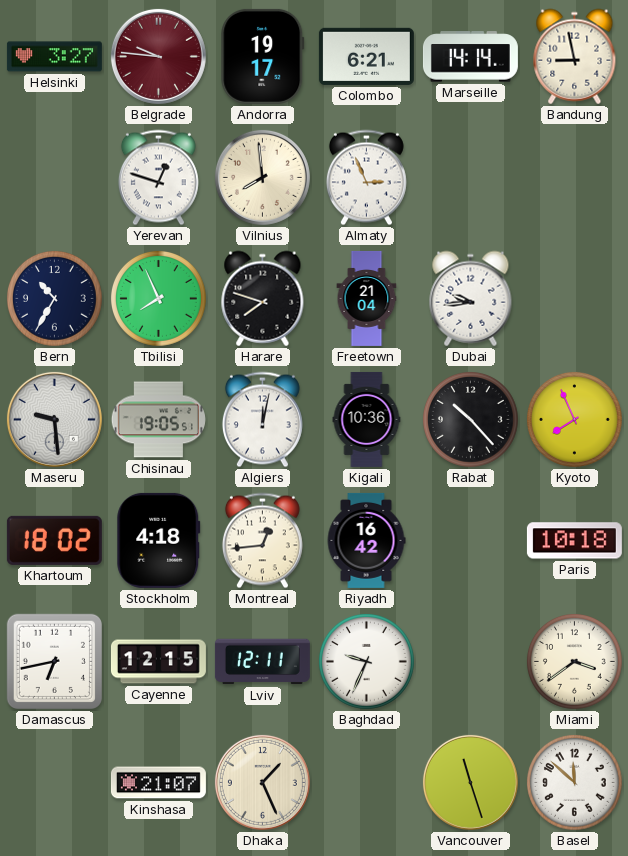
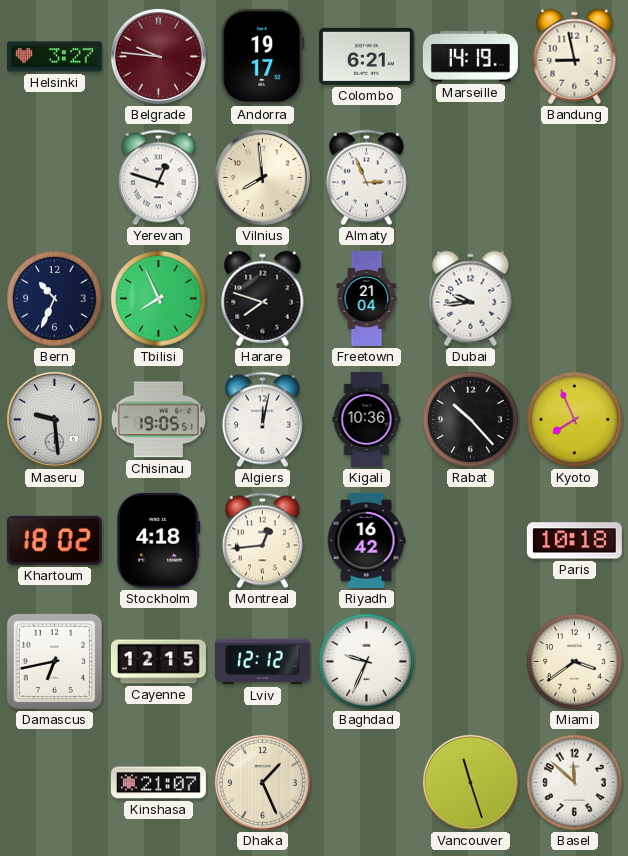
Marseille: 14:14 -> 14:19
Bern: 10:35 -> 10:34
Lviv: 12:11 -> 12:12
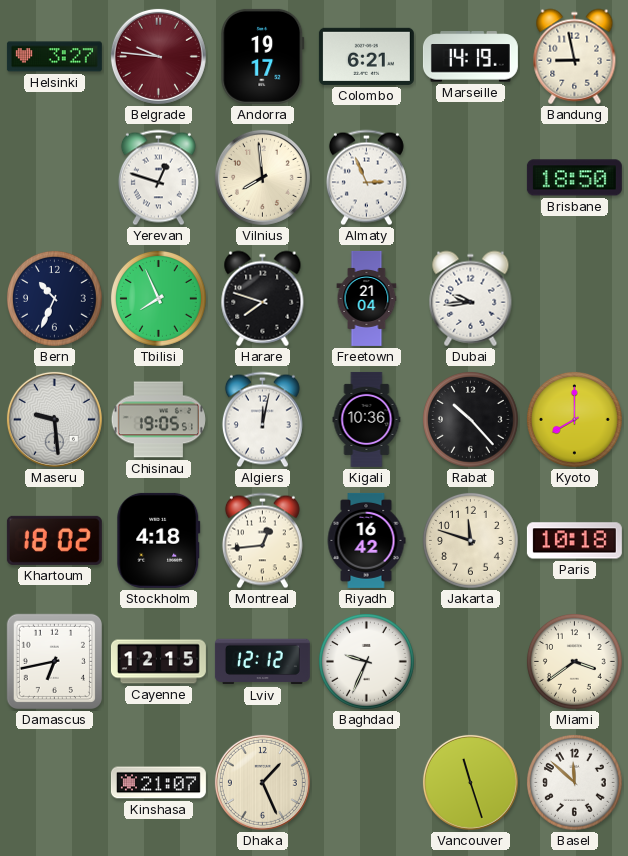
Brisbane: none -> 18:50
Kyoto: 7:56 -> 8:00
Jakarta: none -> 11:48
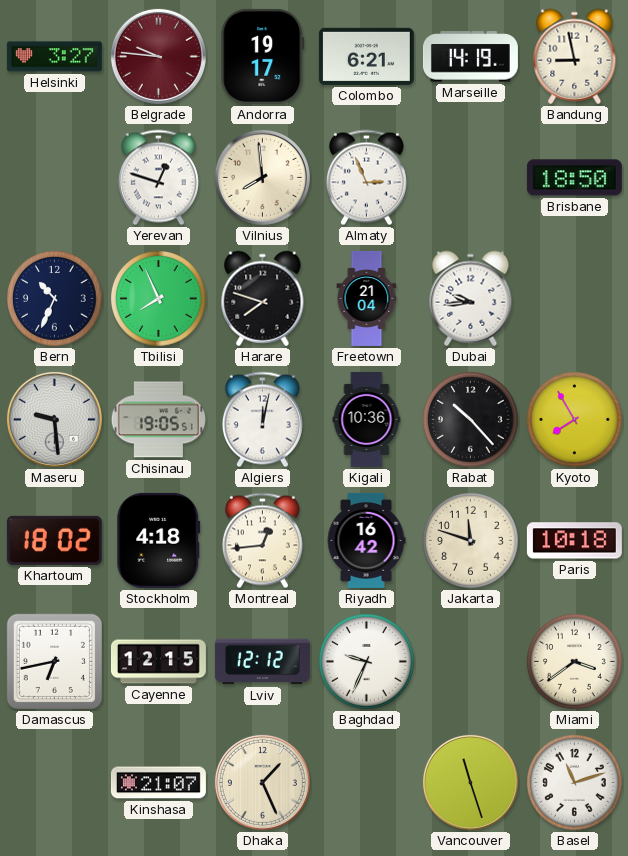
Kyoto: 8:00 -> 7:55
Basel: 11:52 -> 11:12
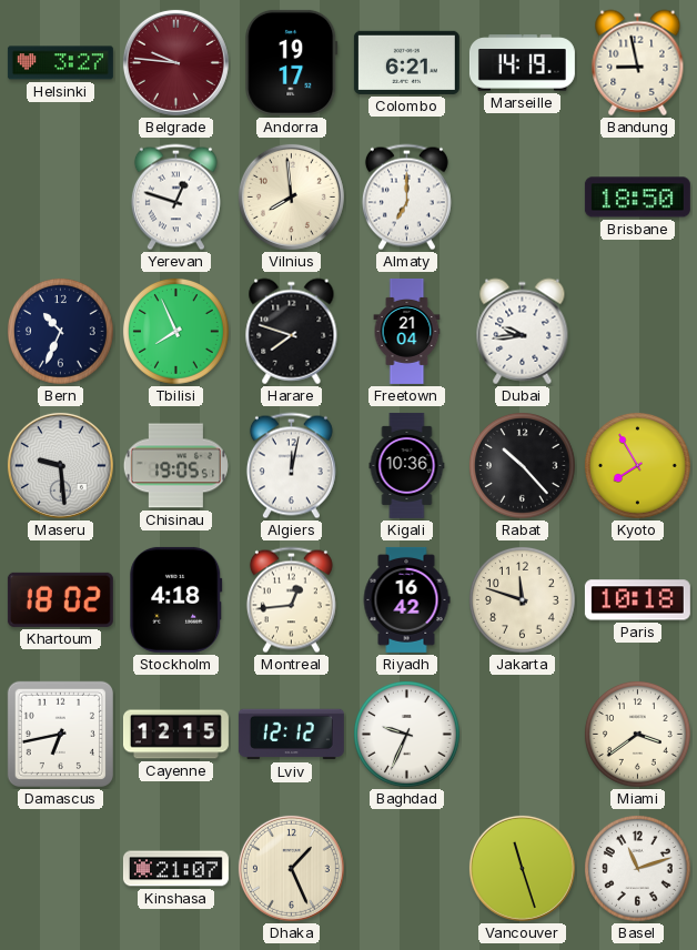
Almaty: 2:56 -> 7:00
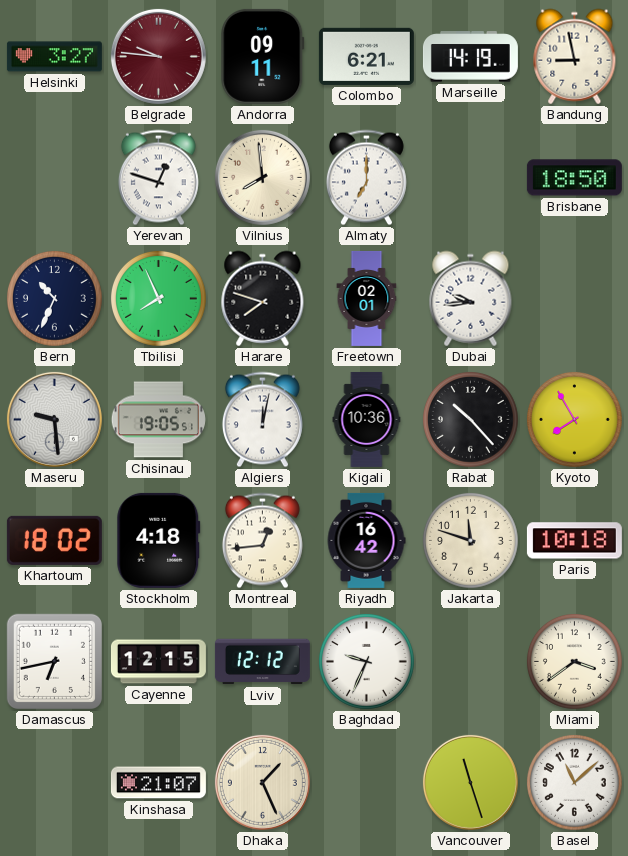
Andorra: 19:17 -> 09:11
Freetown: 21:04 -> 02:01
Basel: 11:12 -> 11:08
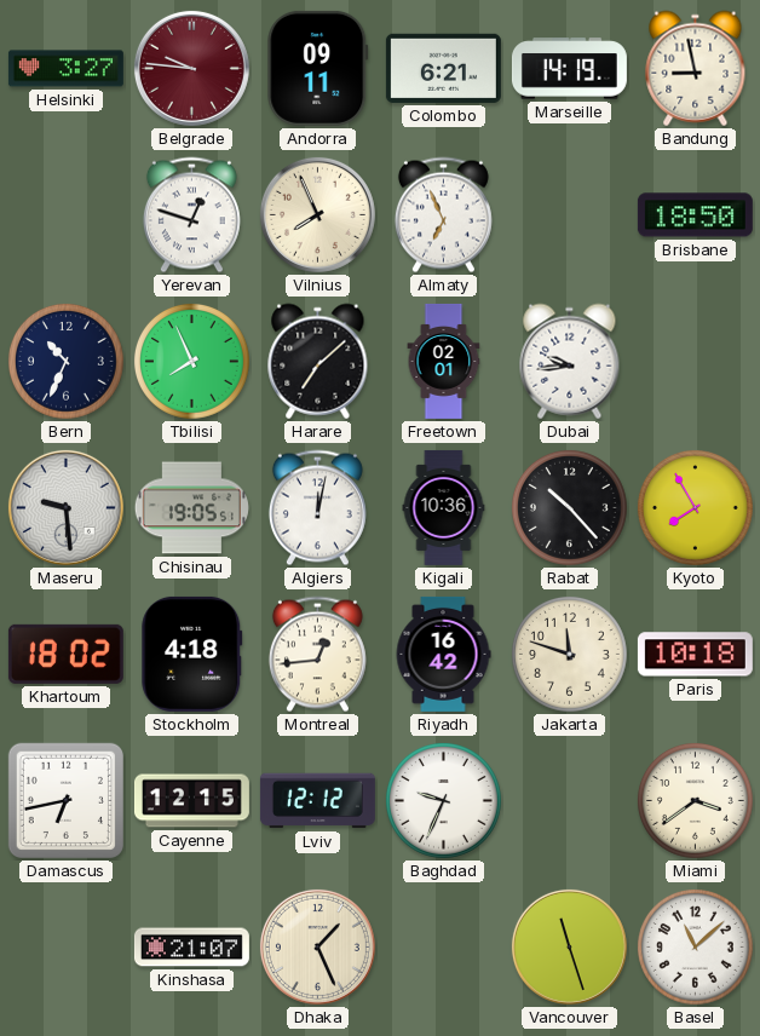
Vilnius: 7:59 -> 7:56
Almaty: 7:00 -> 6:56
Harare: 7:48 -> 7:08
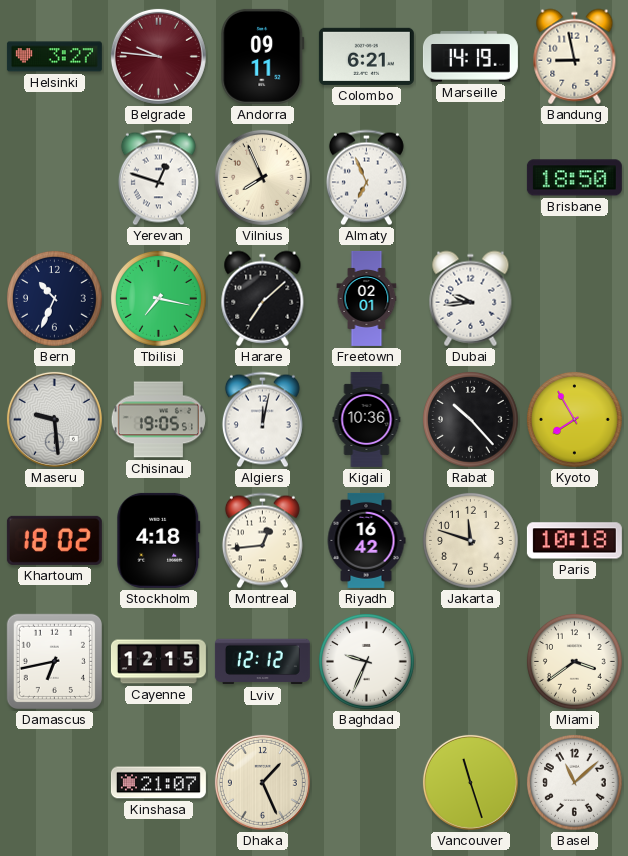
Tbilisi: 7:56 -> 7:17
